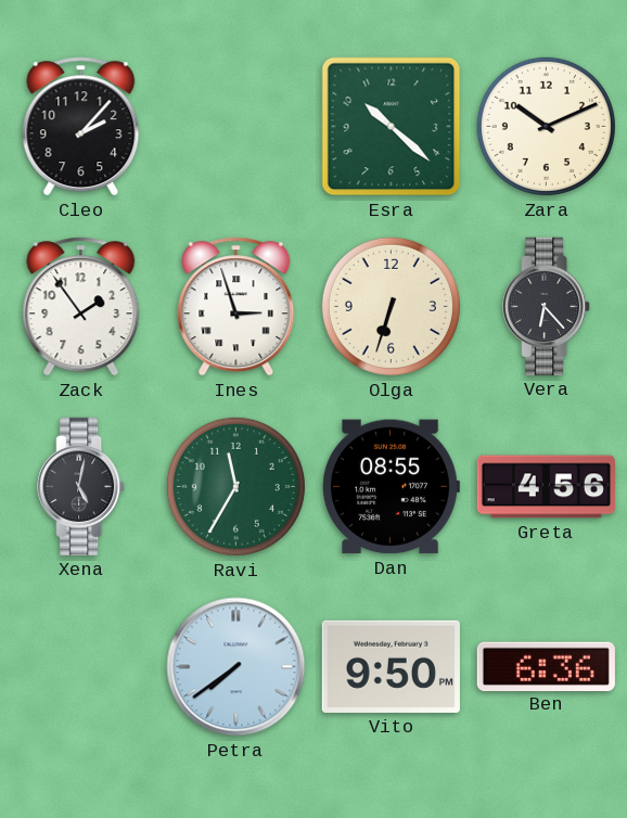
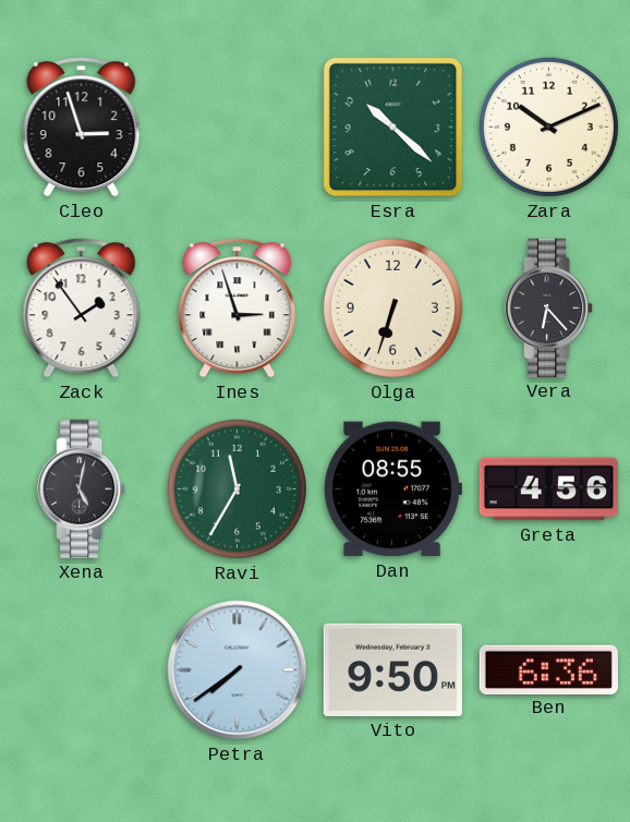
Cleo: 2:07 -> 2:57
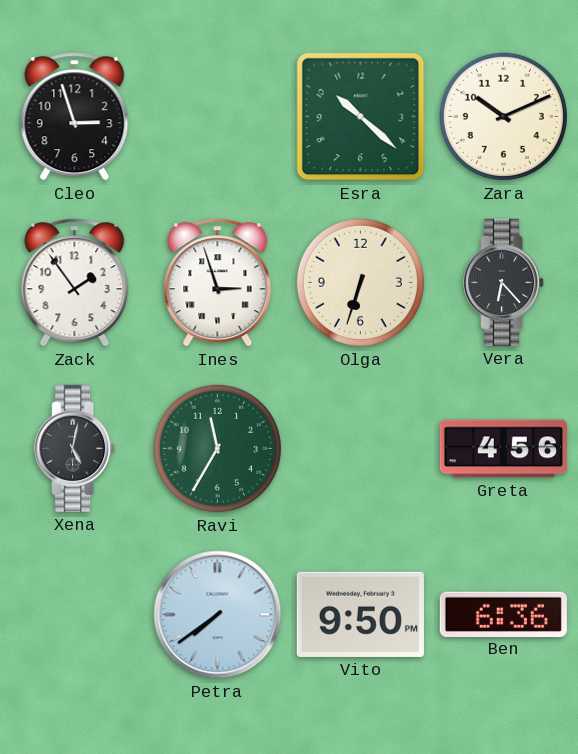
Dan: 08:55 -> none
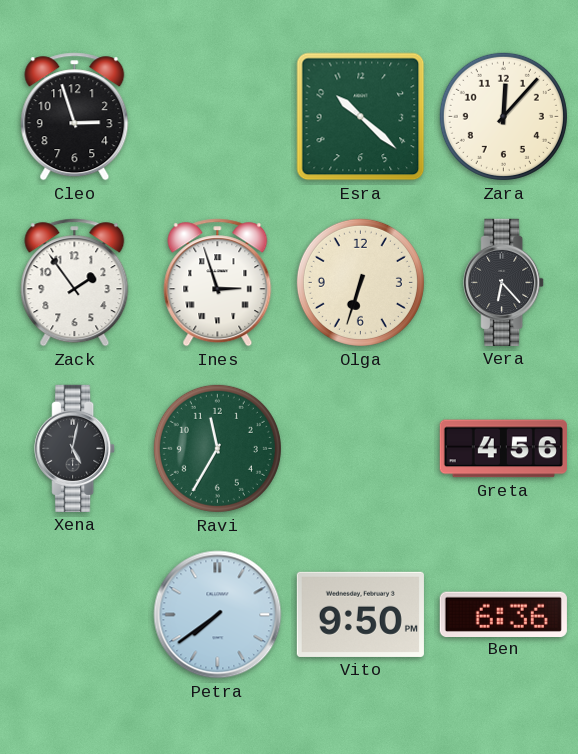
Zara: 10:11 -> 12:07
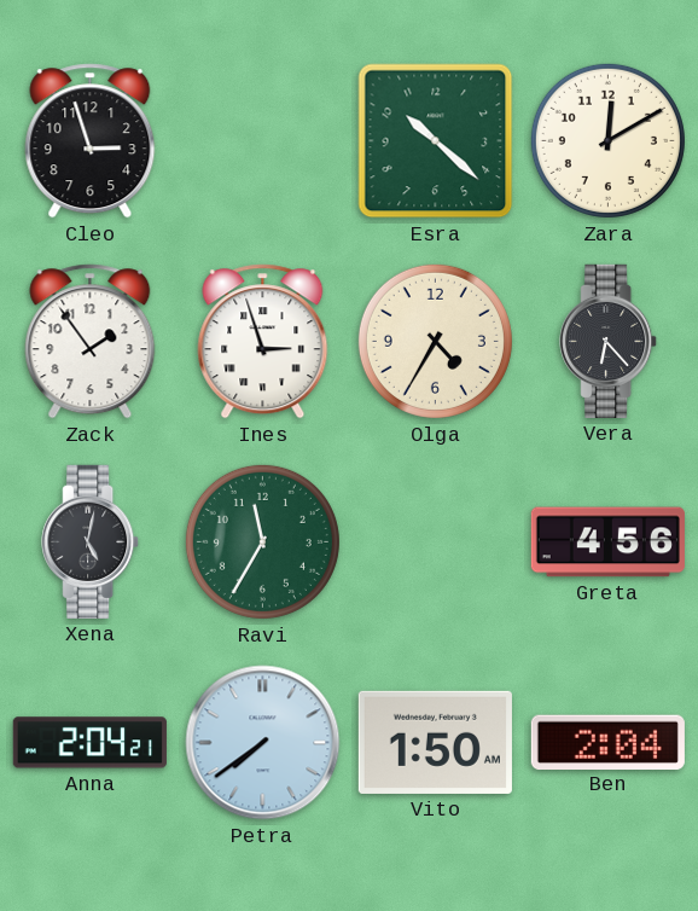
Zara: 12:07 -> 12:10
Olga: 6:33 -> 4:35
Anna: none -> 2:04
Vito: 9:50 -> 1:50
Ben: 6:36 -> 2:04
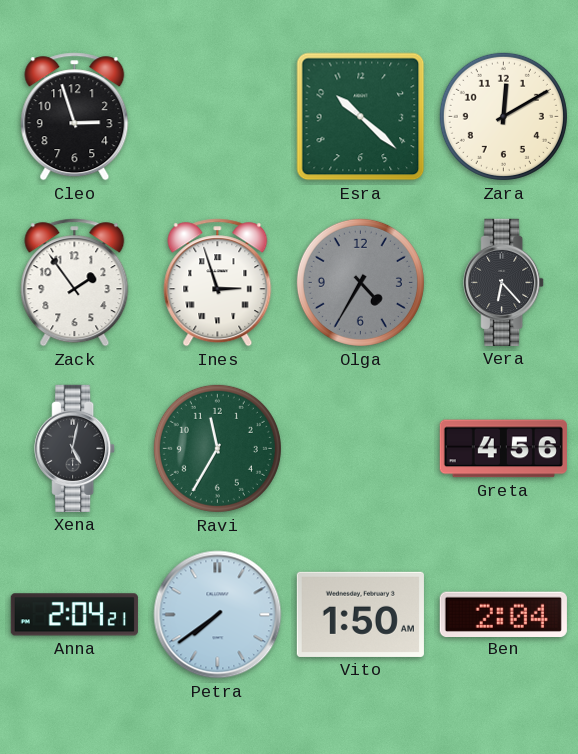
Olga dial: cream -> grey
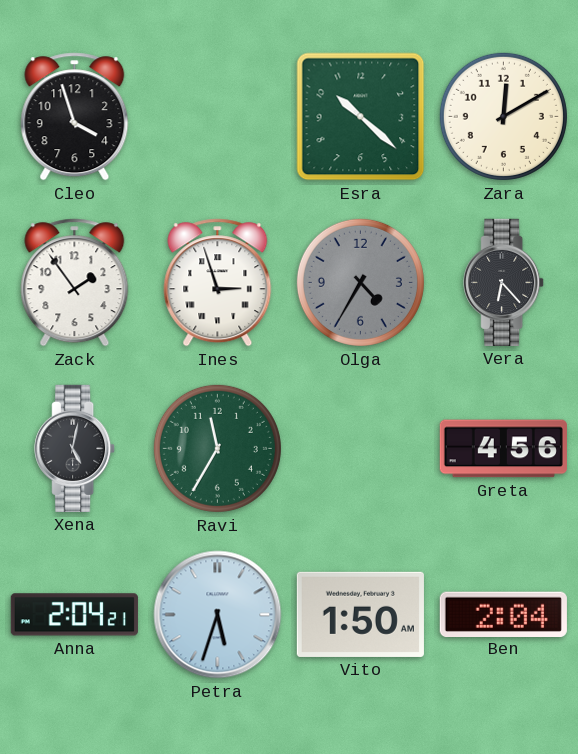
Cleo: 2:57 -> 3:57
Petra: 7:39 -> 5:33
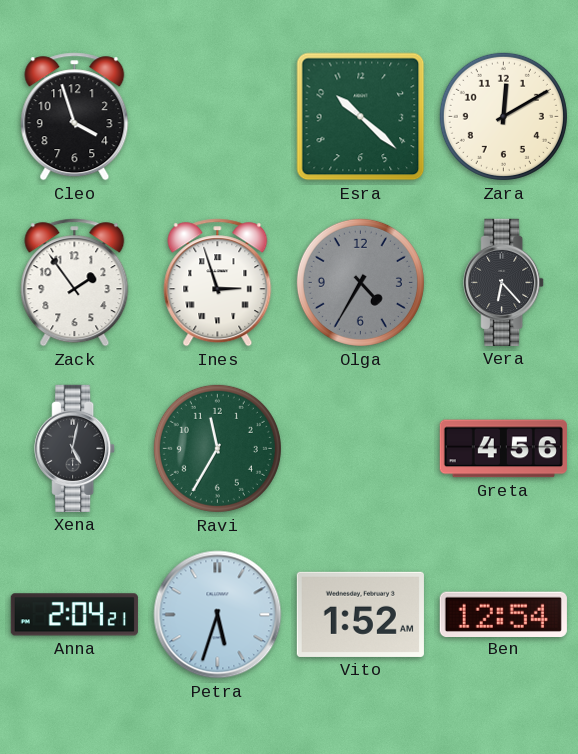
Vito: 1:50 -> 1:52
Ben: 2:04 -> 12:54
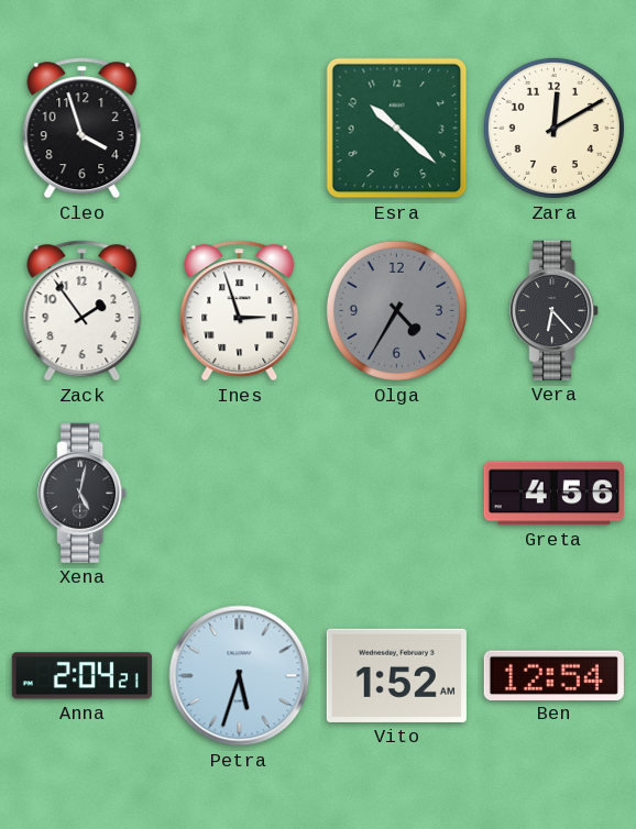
Ravi: 11:35 -> none
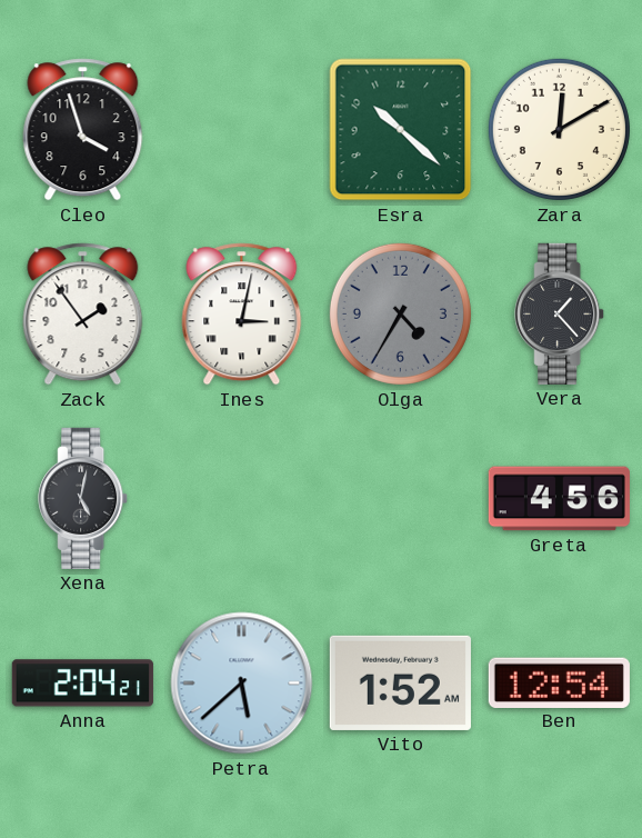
Ines: 2:57 -> 3:02
Vera: 6:23 -> 1:23
Petra: 5:33 -> 5:38
